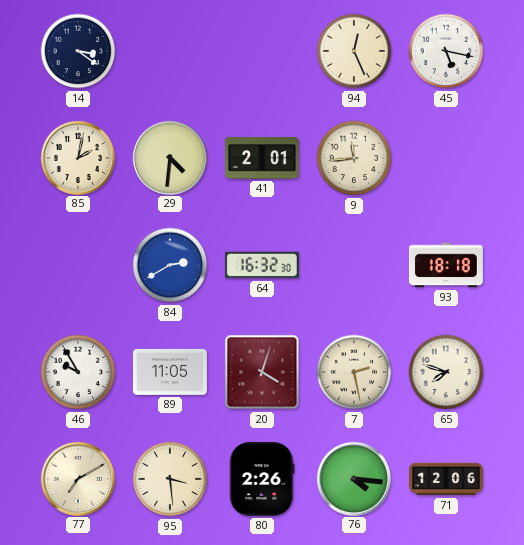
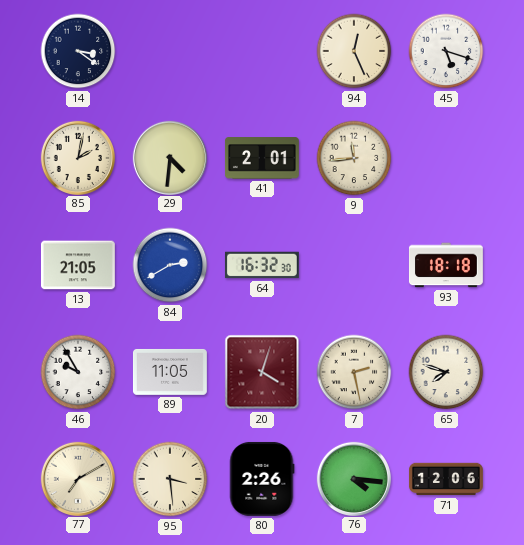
45: 5:17 -> 5:18
13: none -> 21:05
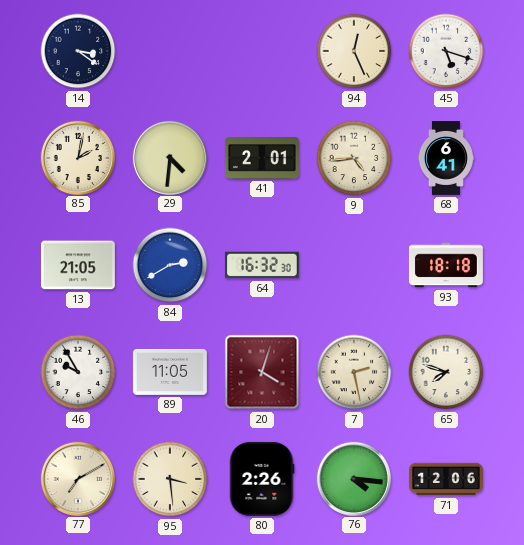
9: 11:44 -> 4:44
68: none -> 6:41
